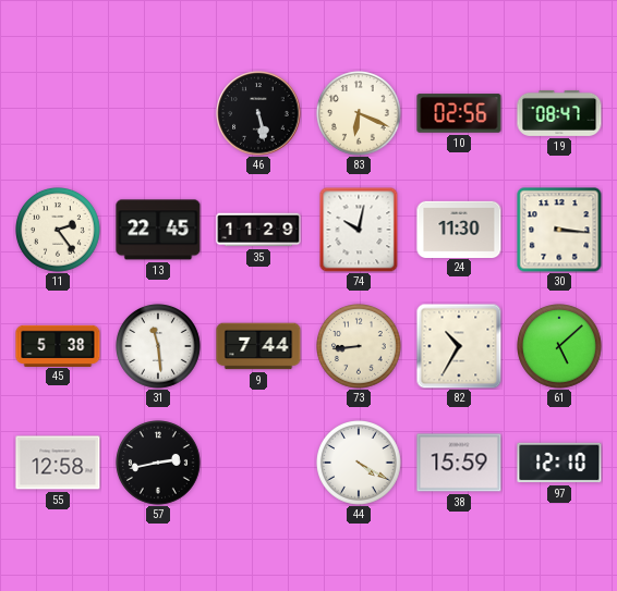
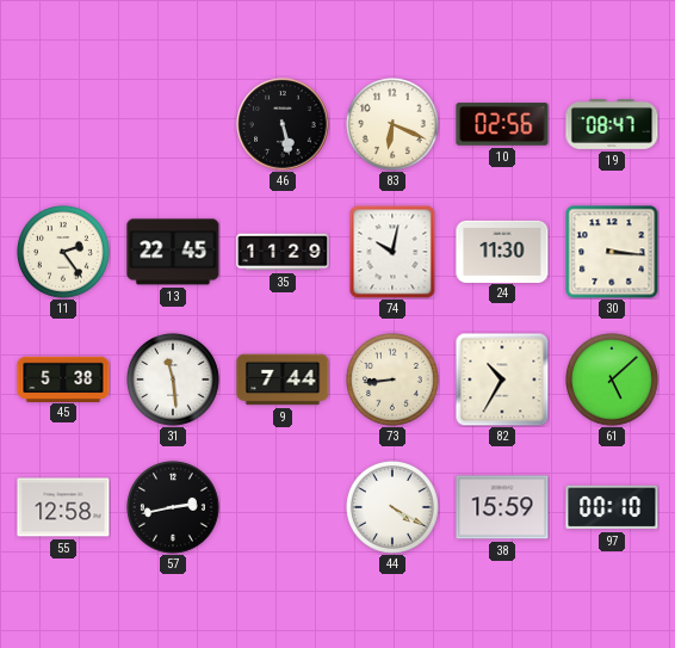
97: 12:10 -> 00:10
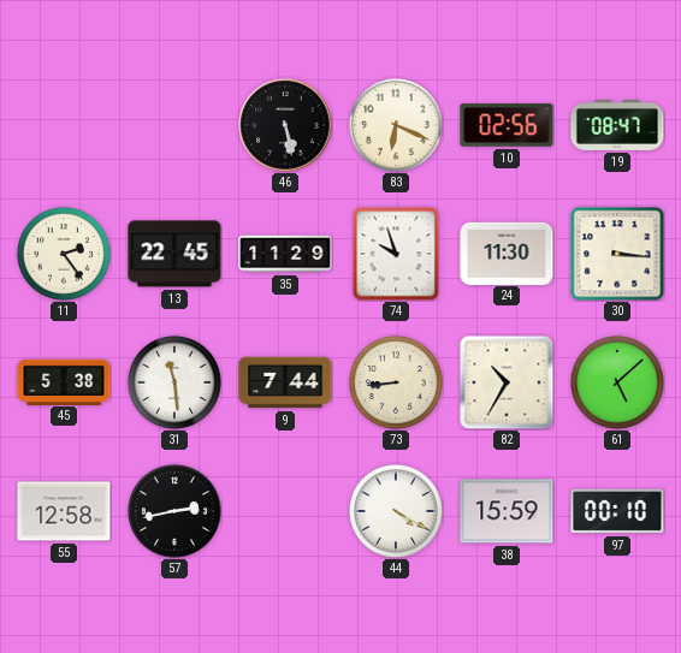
74: 10:02 -> 9:57
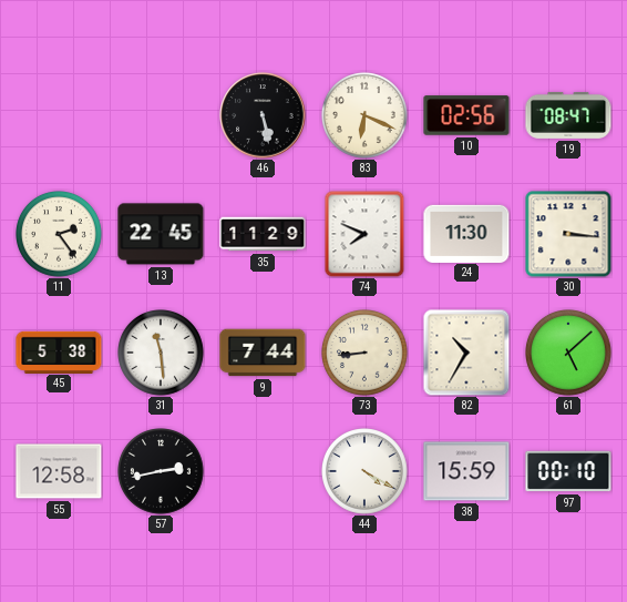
74: 9:57 -> 7:49
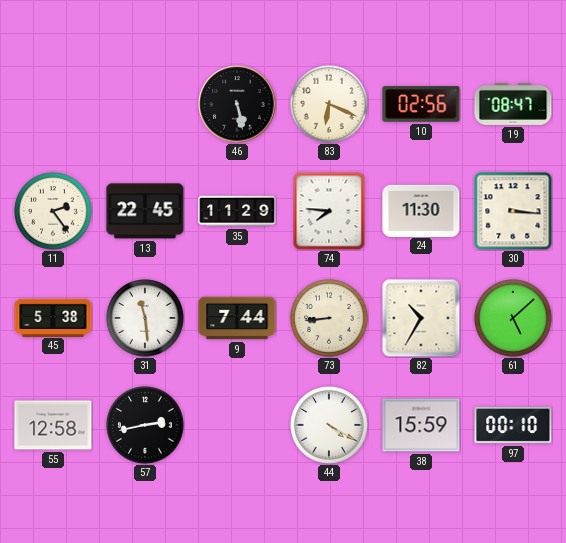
74: 7:49 -> 7:46
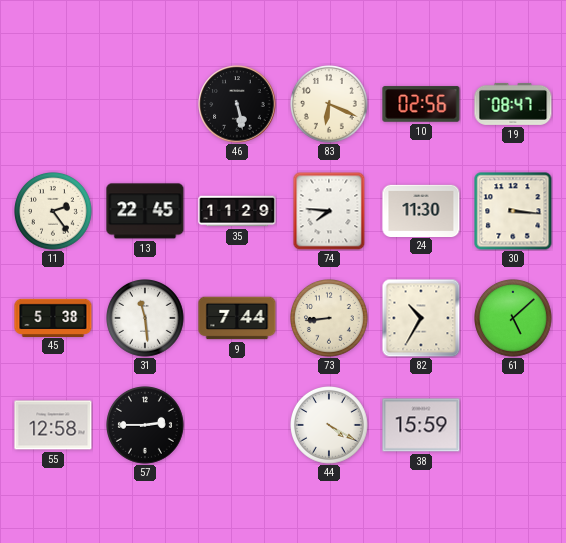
57: 2:43 -> 2:45
97: 00:10 -> none
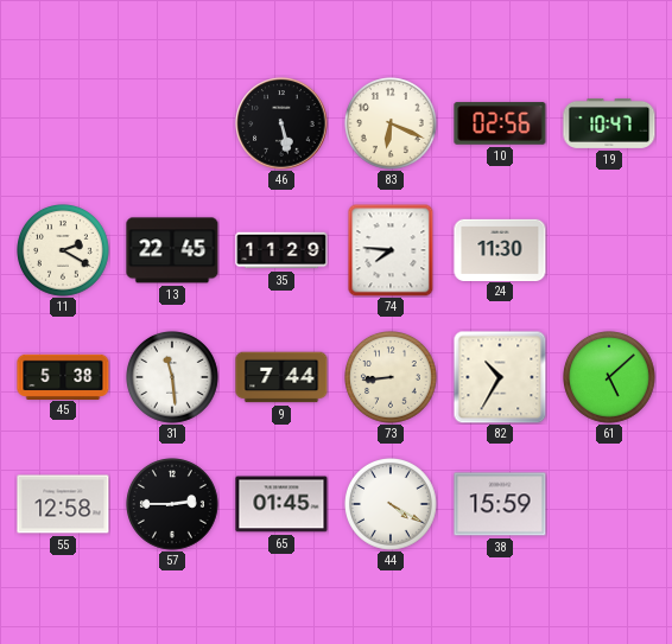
19: 08:47 -> 10:47
11: 2:24 -> 2:20
30: 3:16 -> none
65: none -> 01:45
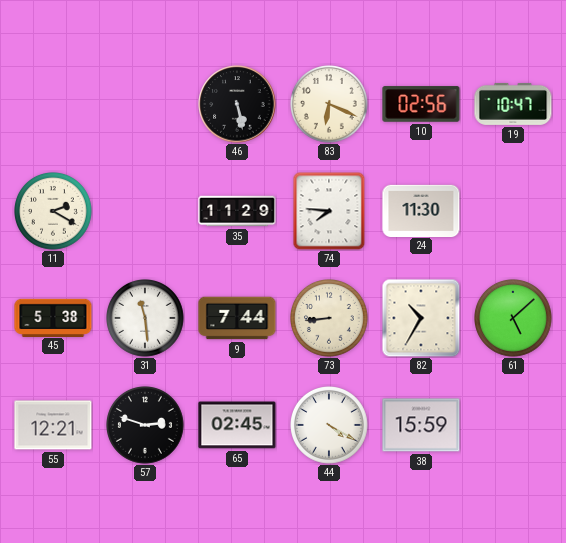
13: 22:45 -> none
55: 12:58 -> 12:21
57: 2:45 -> 2:48
65: 01:45 -> 02:45
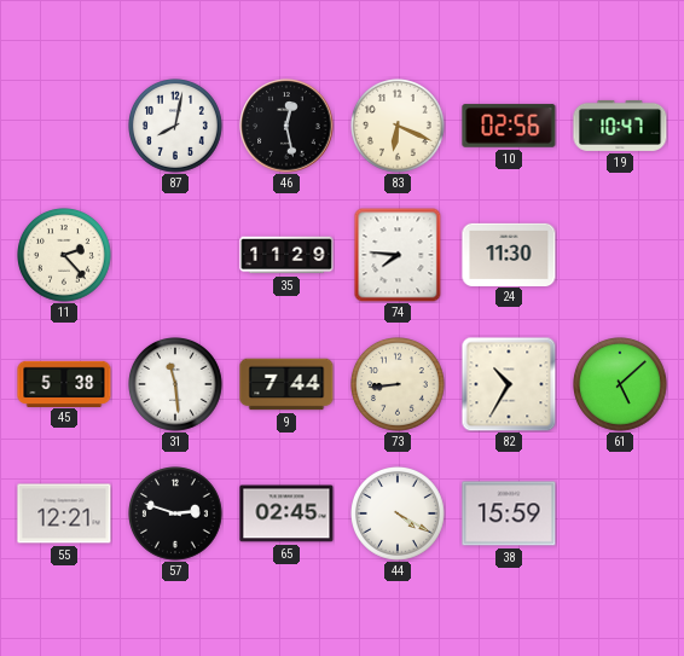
87: none -> 8:02
46: 5:28 -> 12:28
11: 2:20 -> 2:23
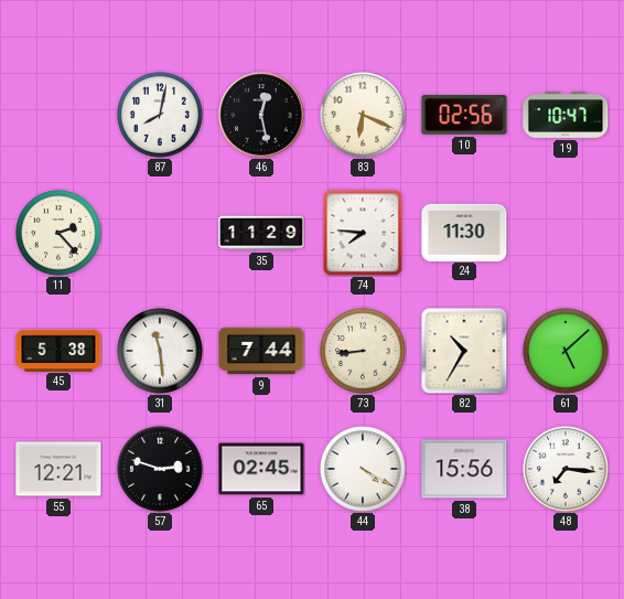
38: 15:59 -> 15:56
48: none -> 7:16
